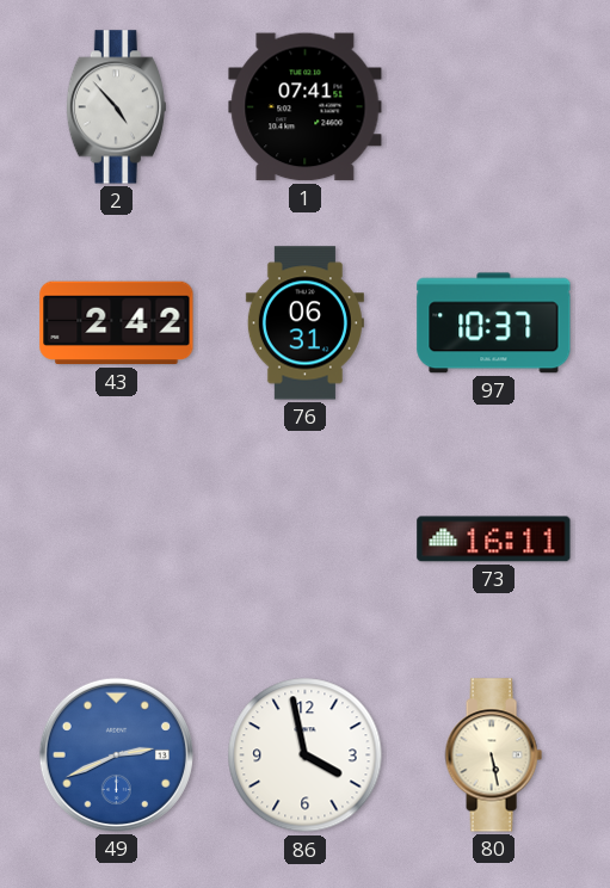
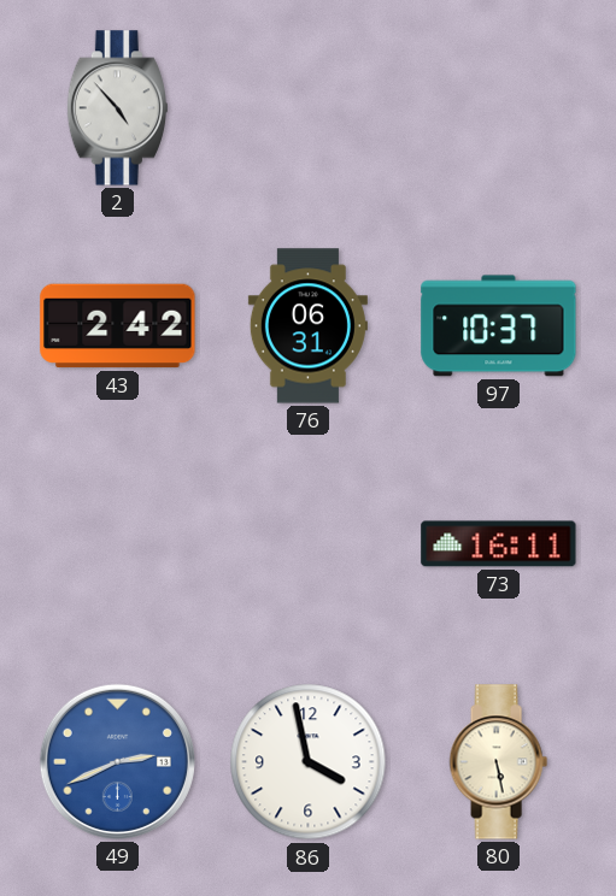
1: 07:41 -> none
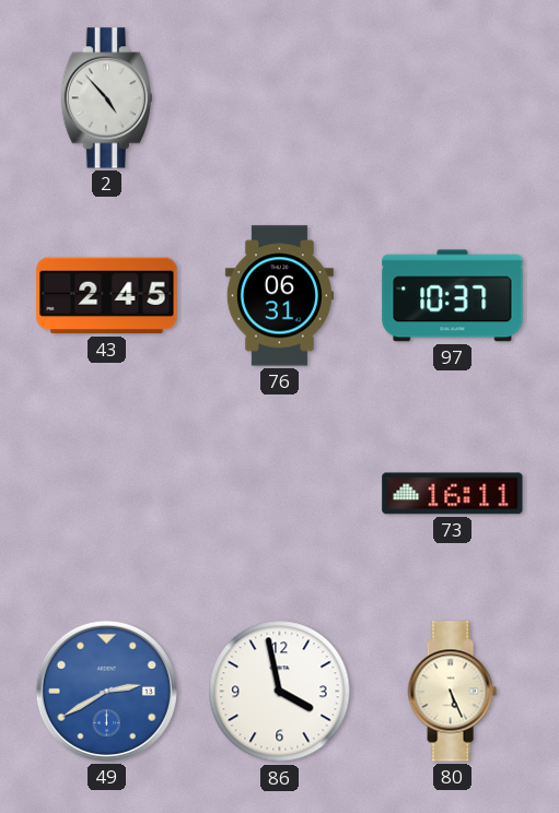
43: 2:42 -> 2:45
49: 2:41 -> 2:40
80: 5:28 -> 5:26
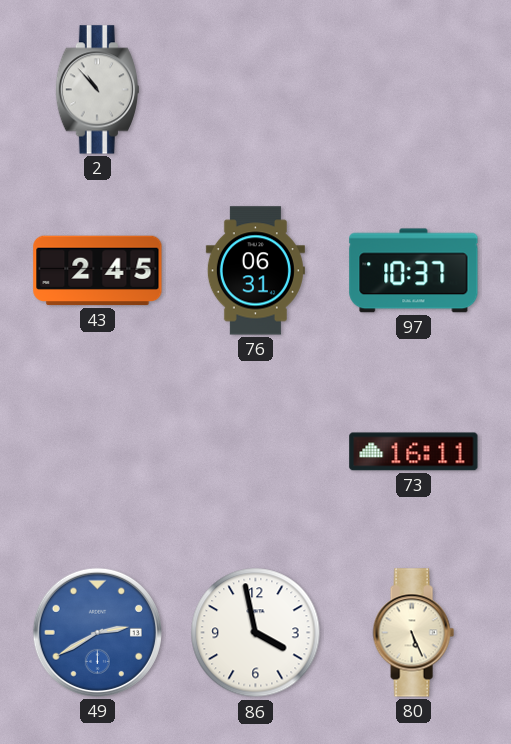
2: 4:53 -> 10:53
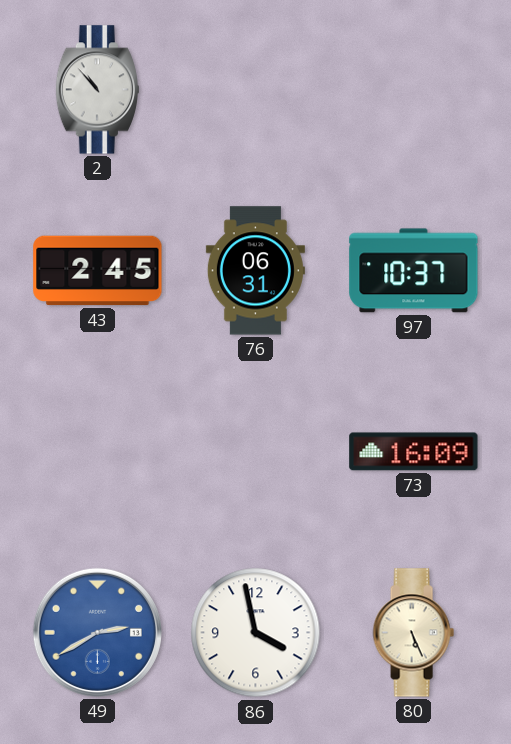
73: 16:11 -> 16:09
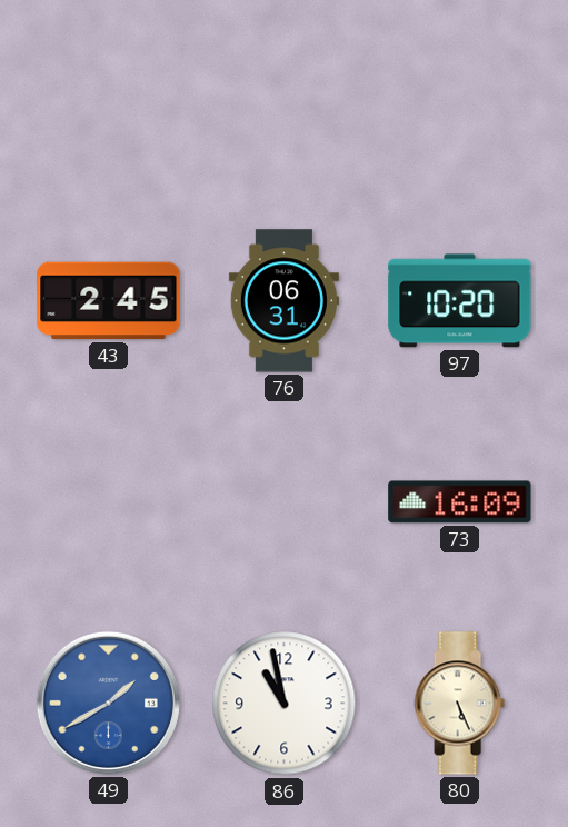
2: 10:53 -> none
97: 10:37 -> 10:20
49: 2:40 -> 1:40
86: 3:58 -> 10:58
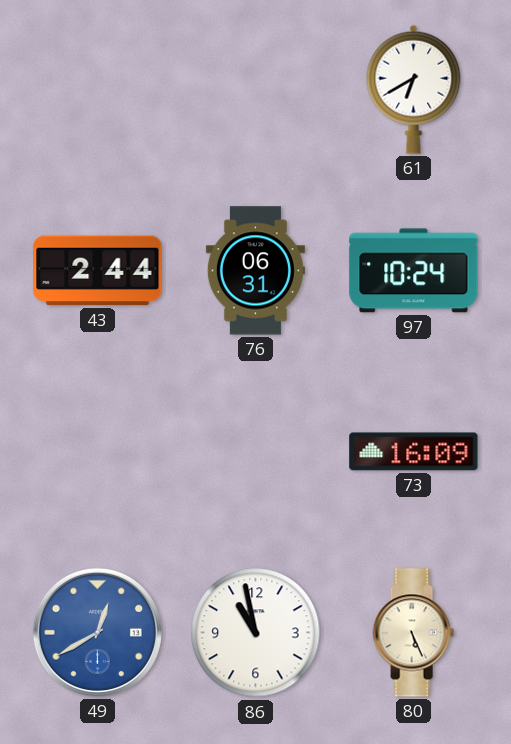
61: none -> 6:40
43: 2:45 -> 2:44
97: 10:20 -> 10:24
49: 1:40 -> 12:40
